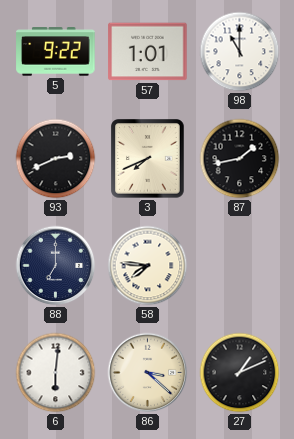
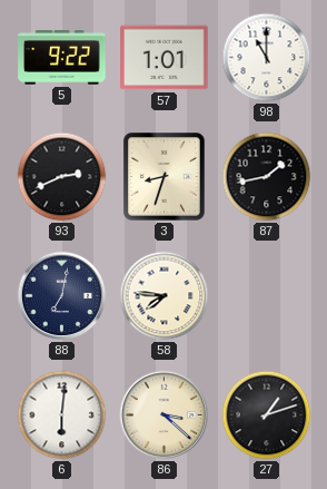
3: 7:41 -> 8:33
88: 7:00 -> 7:02
27: 1:11 -> 1:12
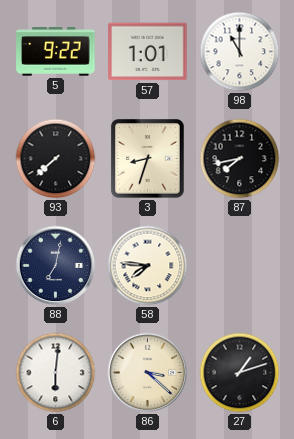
93: 2:41 -> 7:38
87: 1:43 -> 7:43
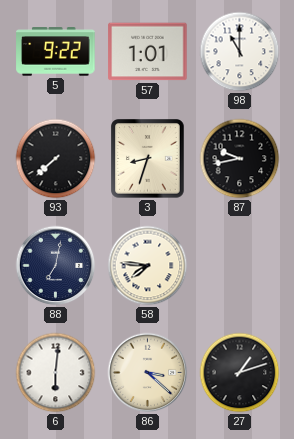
87: 7:43 -> 9:43
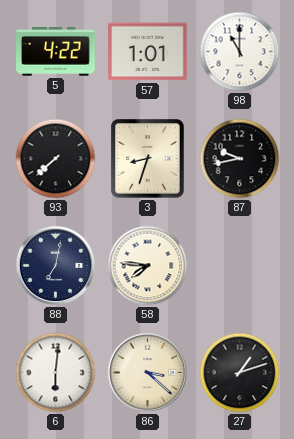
5: 9:22 -> 4:22
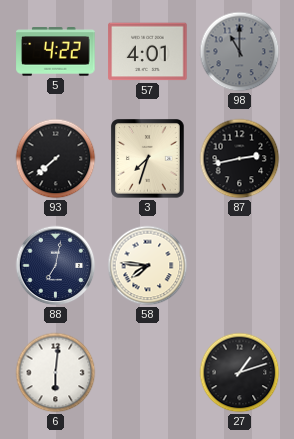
57: 1:01 -> 4:01
98 dial: white -> grey
3: 8:33 -> 7:33
87: 9:43 -> 2:43
86: 3:22 -> none
